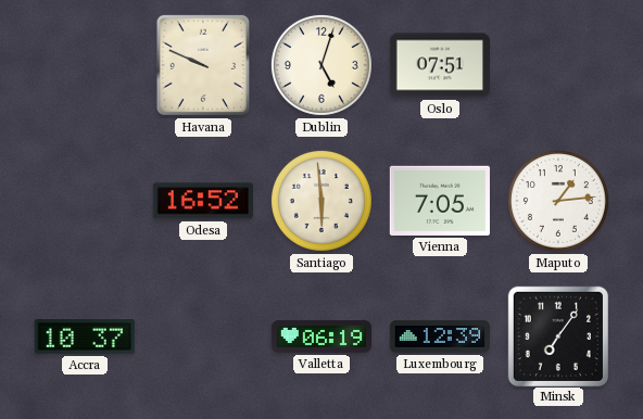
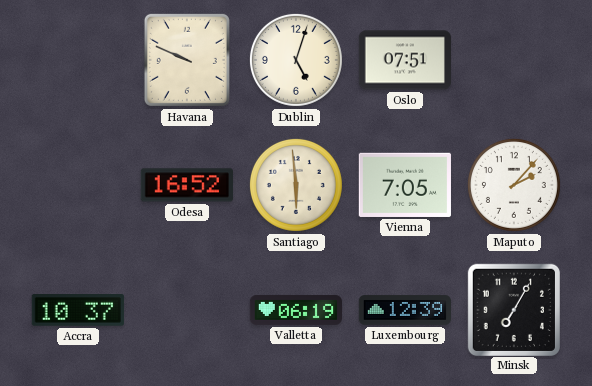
Maputo: 1:14 -> 2:07
Minsk: 7:06 -> 7:05
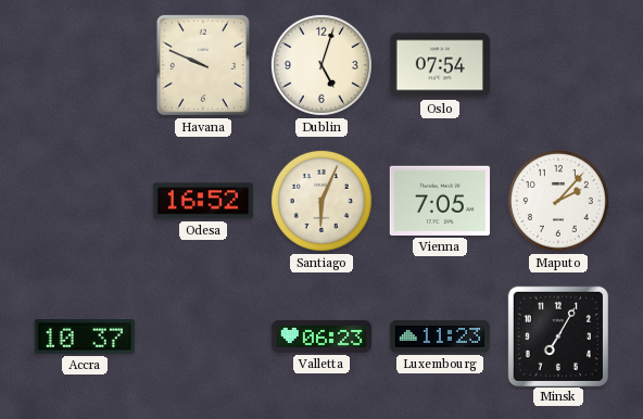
Oslo: 07:51 -> 07:54
Santiago: 5:59 -> 6:04
Valletta: 06:19 -> 06:23
Luxembourg: 12:39 -> 11:23
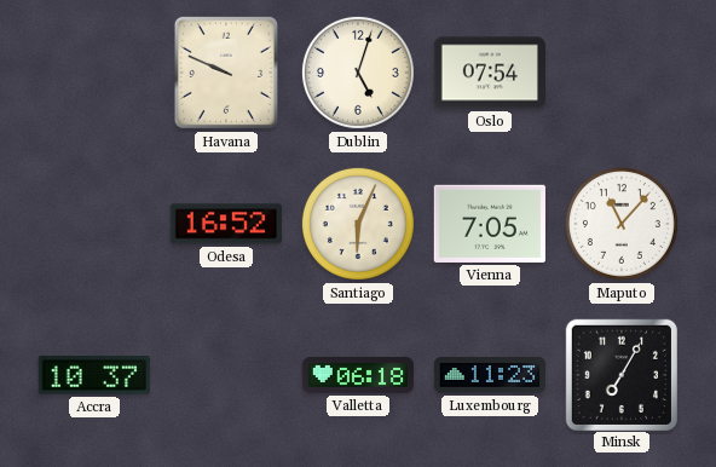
Maputo: 2:07 -> 11:07
Valletta: 06:23 -> 06:18
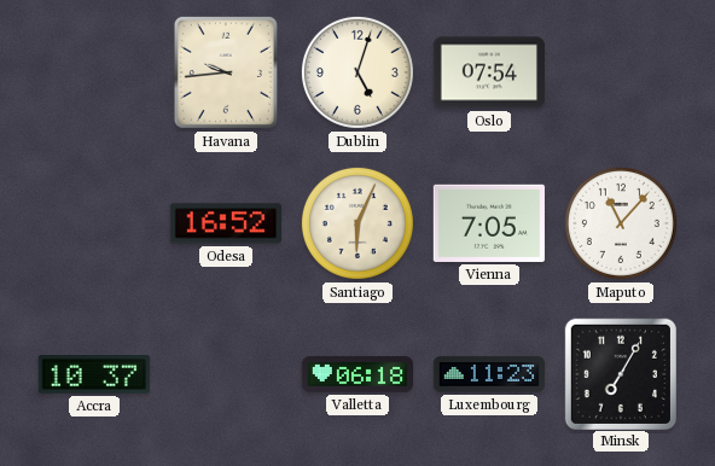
Havana: 9:49 -> 9:44
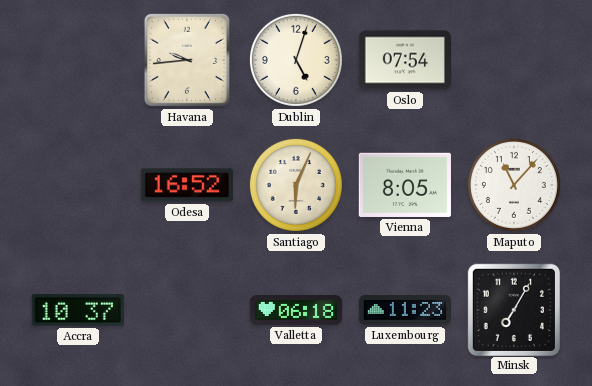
Vienna: 7:05 -> 8:05
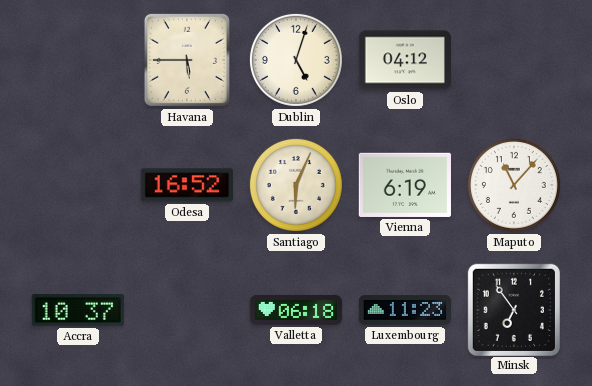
Havana: 9:44 -> 5:45
Oslo: 07:54 -> 04:12
Vienna: 8:05 -> 6:19
Minsk: 7:05 -> 6:54
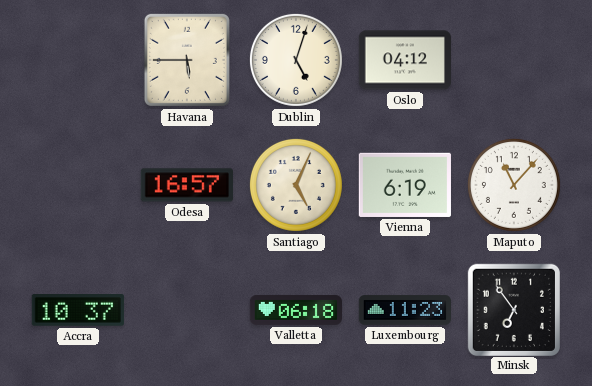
Odesa: 16:52 -> 16:57
Santiago: 6:04 -> 5:04
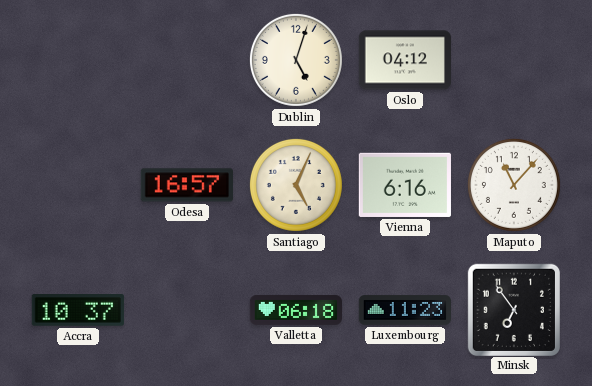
Havana: 5:45 -> none
Vienna: 6:19 -> 6:16
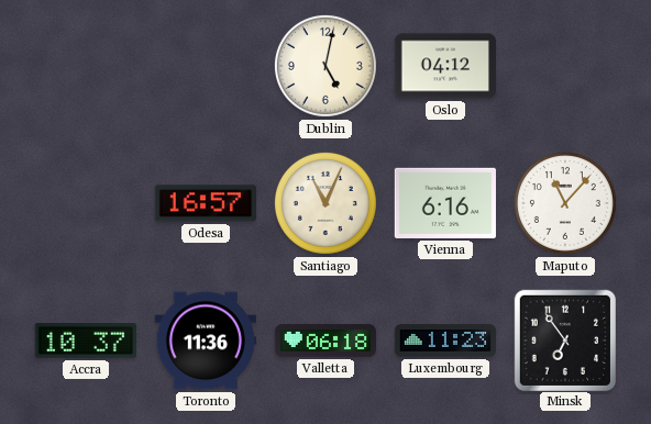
Dublin: 5:03 -> 5:02
Santiago: 5:04 -> 11:04
Toronto: none -> 11:36
